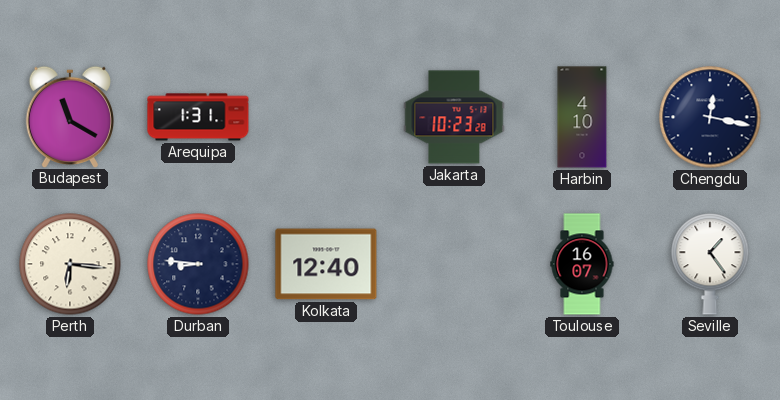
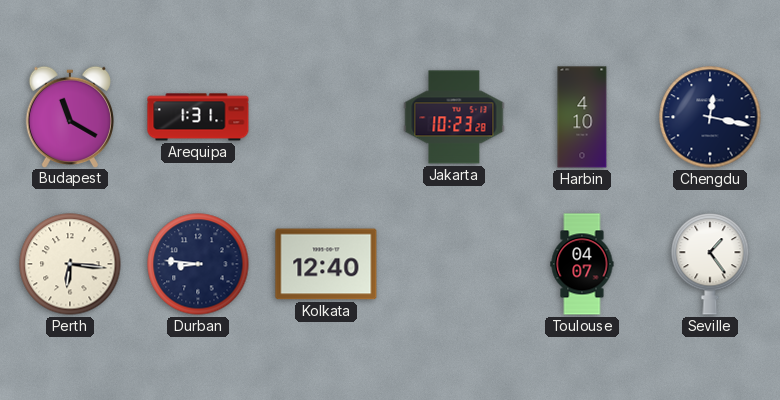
Toulouse: 16:07 -> 04:07
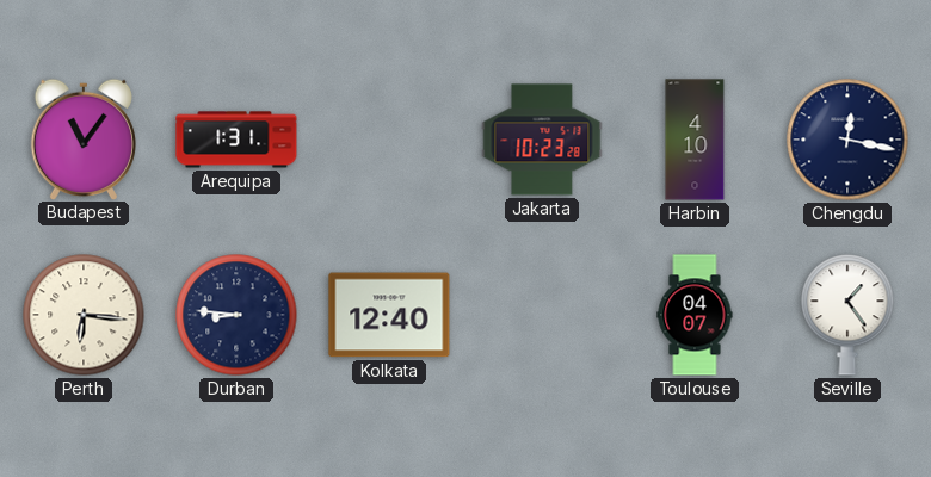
Budapest: 11:20 -> 11:06
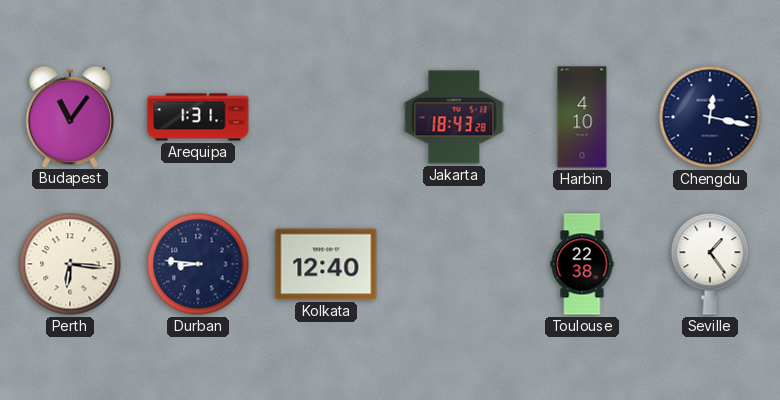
Jakarta: 10:23 -> 18:43
Toulouse: 04:07 -> 22:38
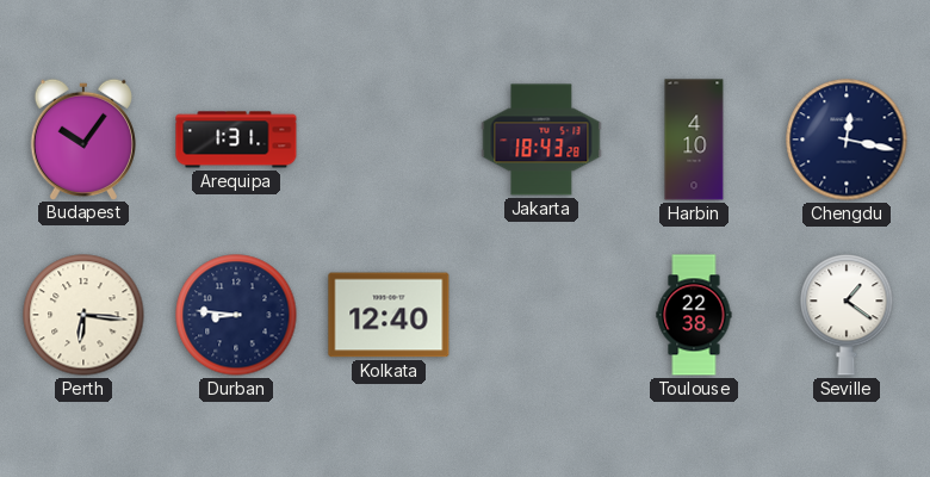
Budapest: 11:06 -> 10:06
Seville: 1:24 -> 1:21
